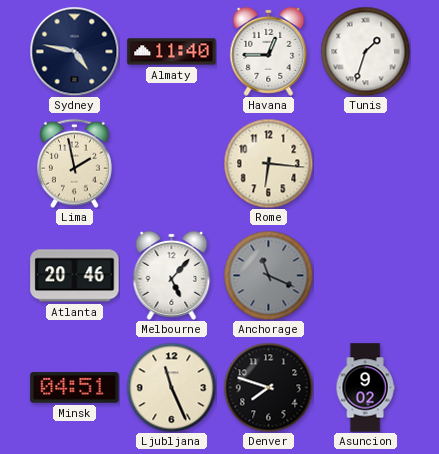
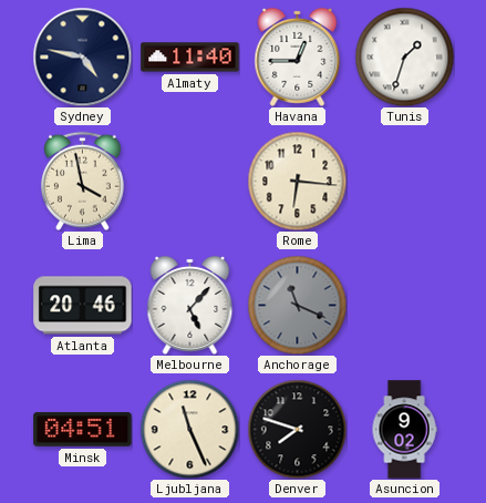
Lima: 1:58 -> 3:58
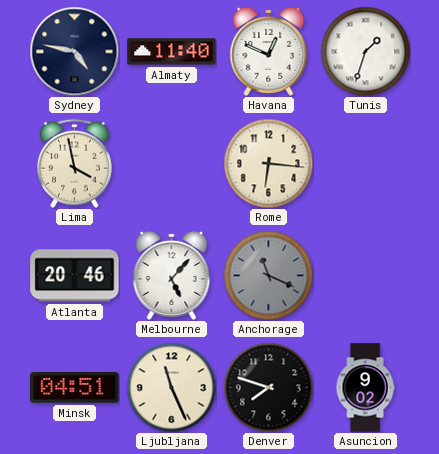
Havana: 12:45 -> 12:49
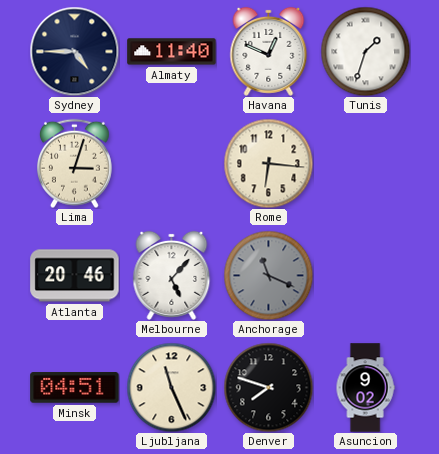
Sydney: 4:47 -> 4:45
Lima: 3:58 -> 3:03
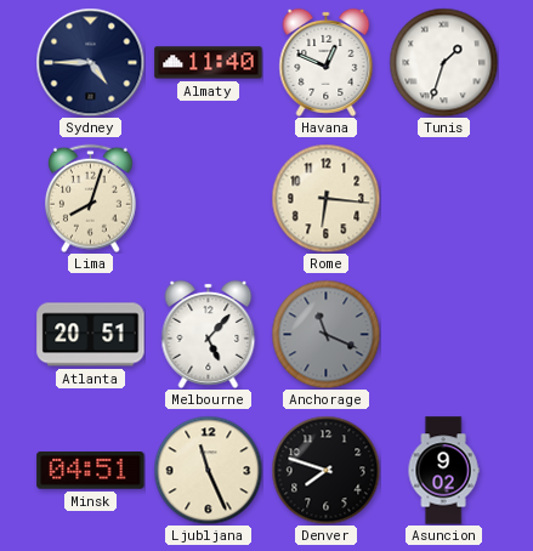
Lima: 3:03 -> 8:03
Atlanta: 20:46 -> 20:51
